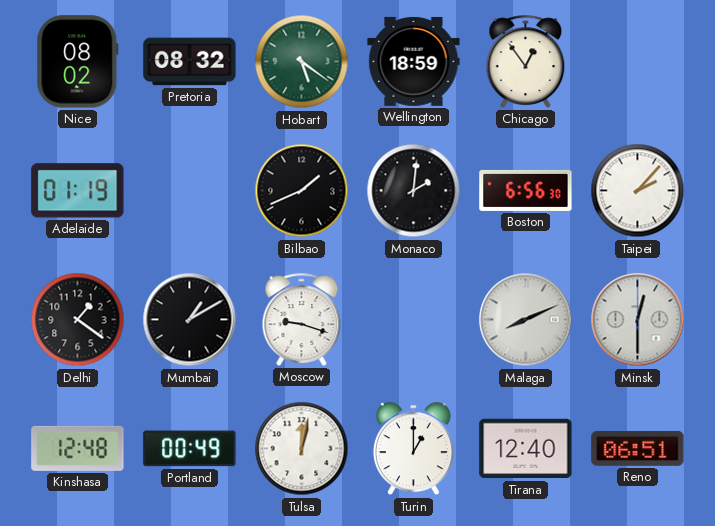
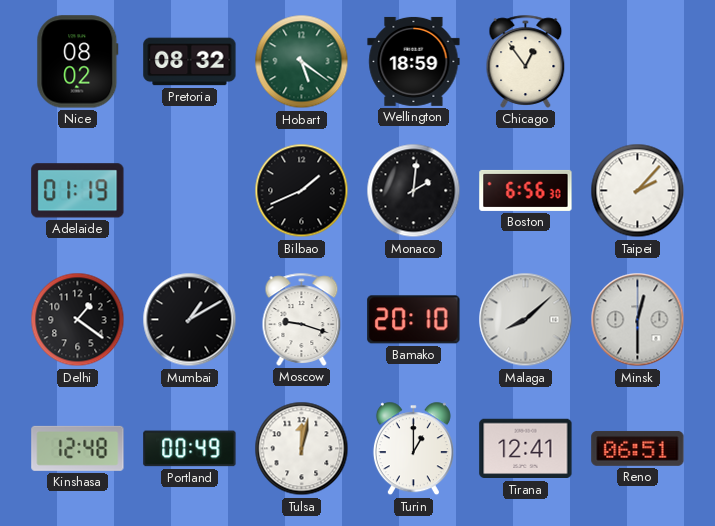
Bamako: none -> 20:10
Malaga: 8:11 -> 8:08
Tirana: 12:40 -> 12:41
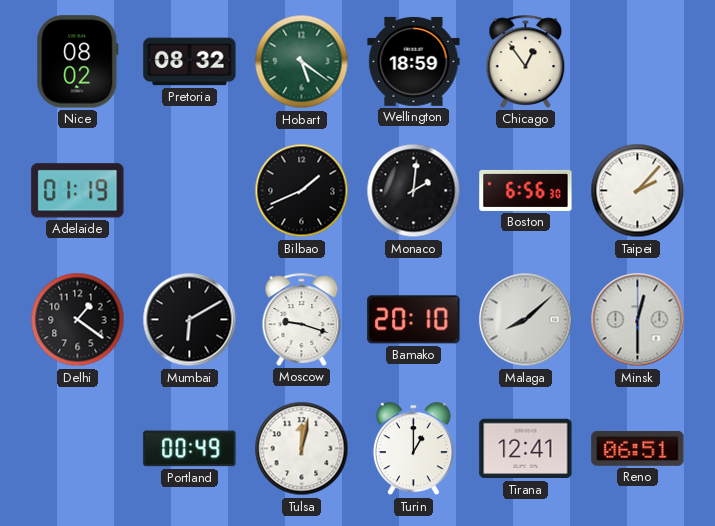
Mumbai: 1:10 -> 6:10
Kinshasa: 12:48 -> none
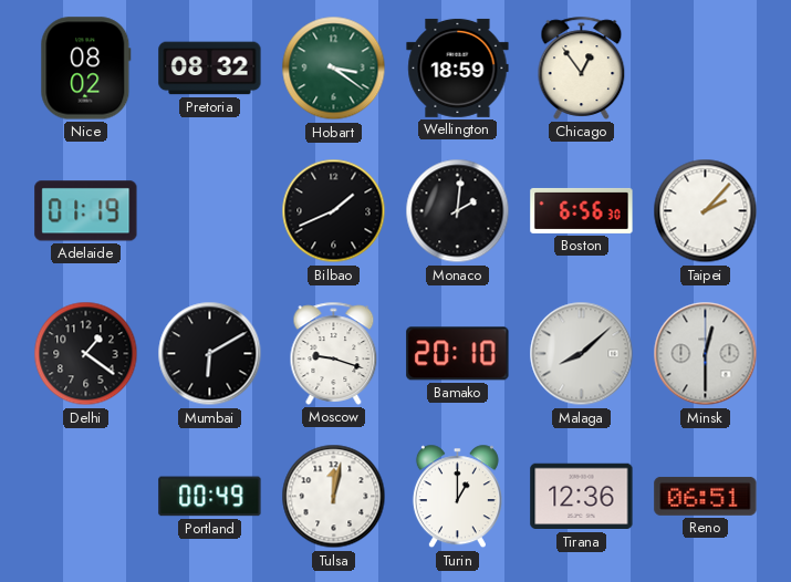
Hobart: 5:21 -> 3:21
Tirana: 12:41 -> 12:36
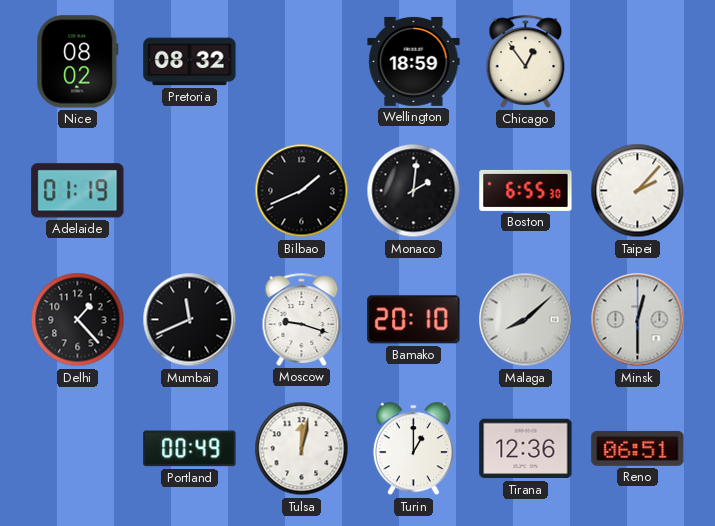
Hobart: 3:21 -> none
Boston: 6:56 -> 6:55
Delhi: 1:21 -> 1:23
Mumbai: 6:10 -> 11:41
